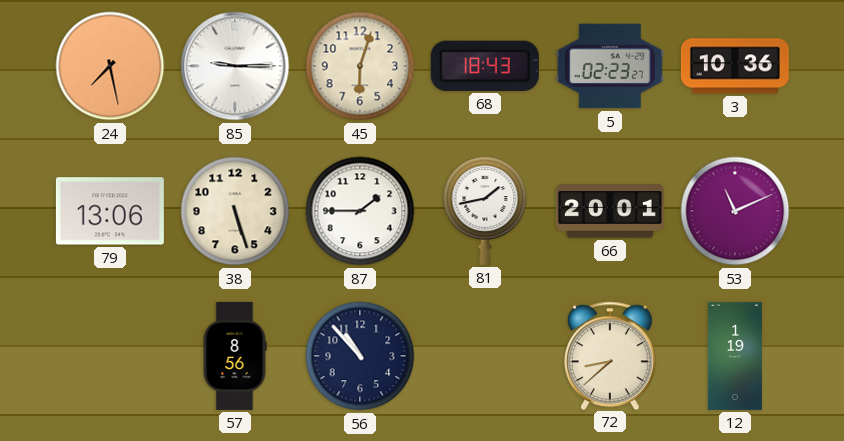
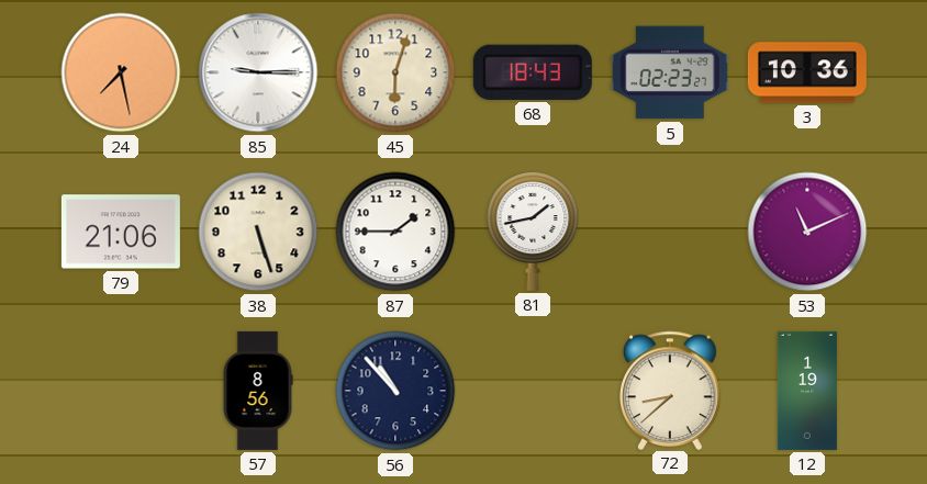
79: 13:06 -> 21:06
66: 20:01 -> none
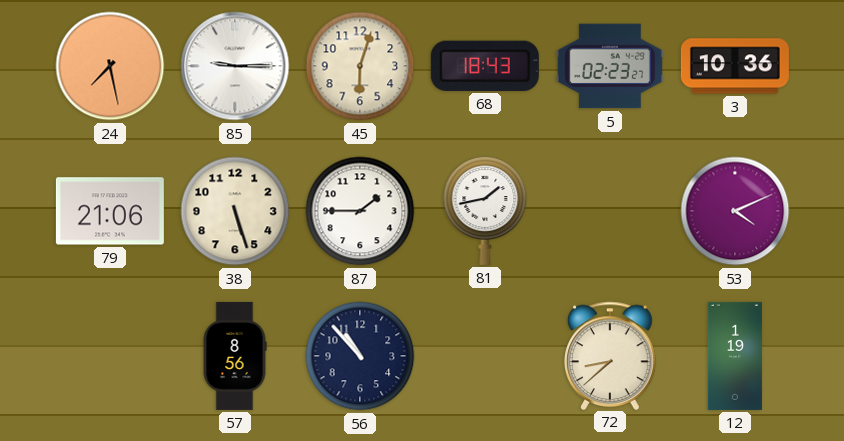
53: 11:11 -> 4:11
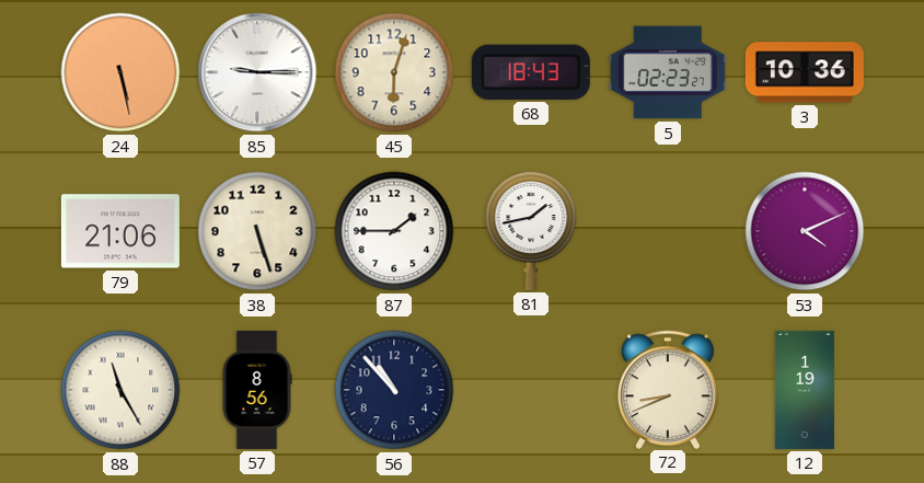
24: 7:28 -> 5:28
88: none -> 11:25
72: 8:38 -> 8:41
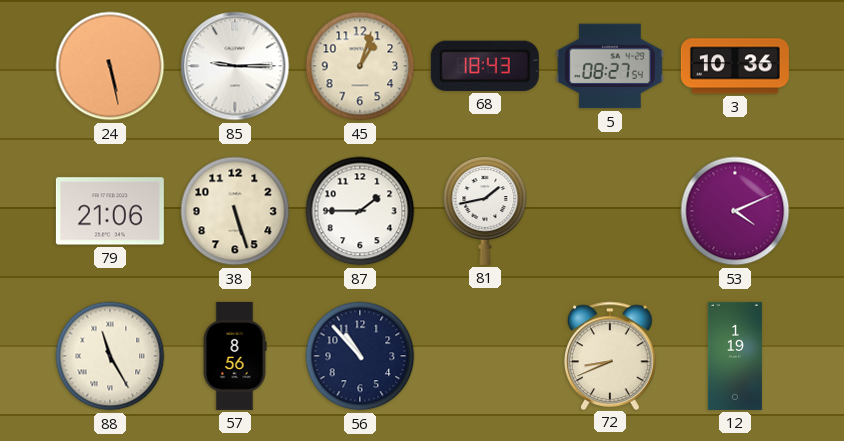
45: 6:03 -> 1:03
5: 02:23 -> 08:27
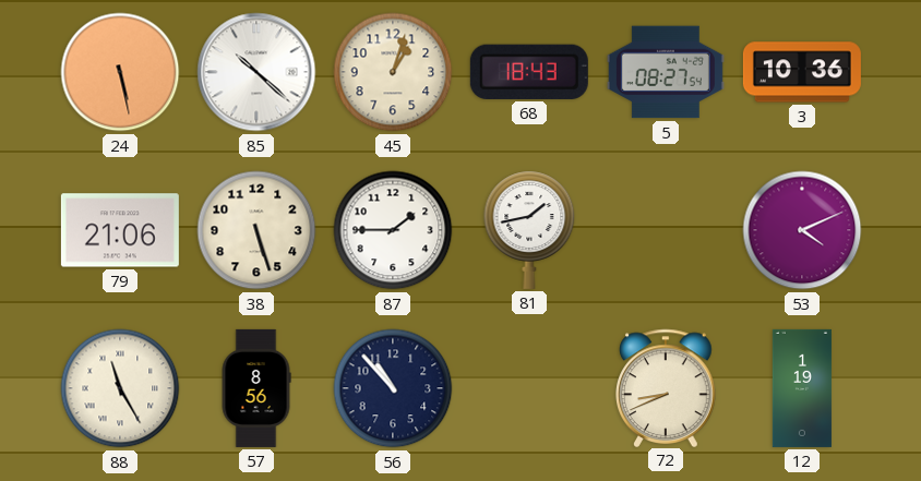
85: 9:15 -> 10:22
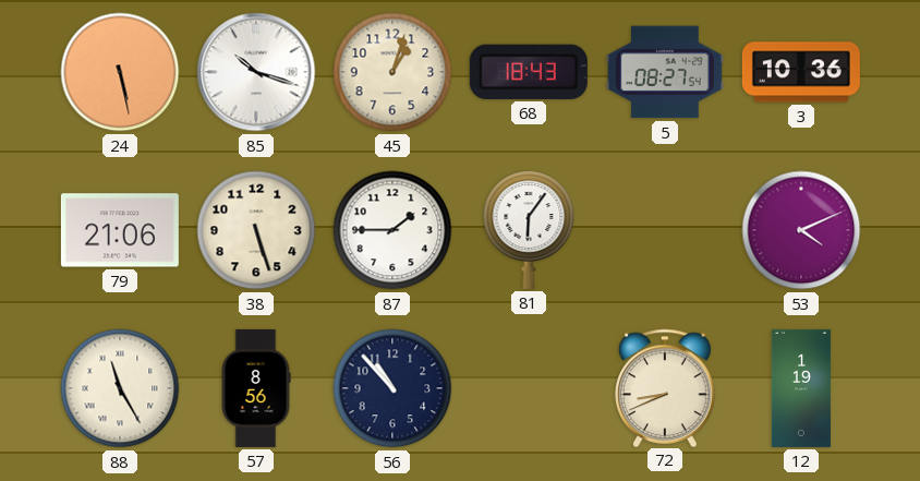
85: 10:22 -> 10:18
81: 1:43 -> 6:06
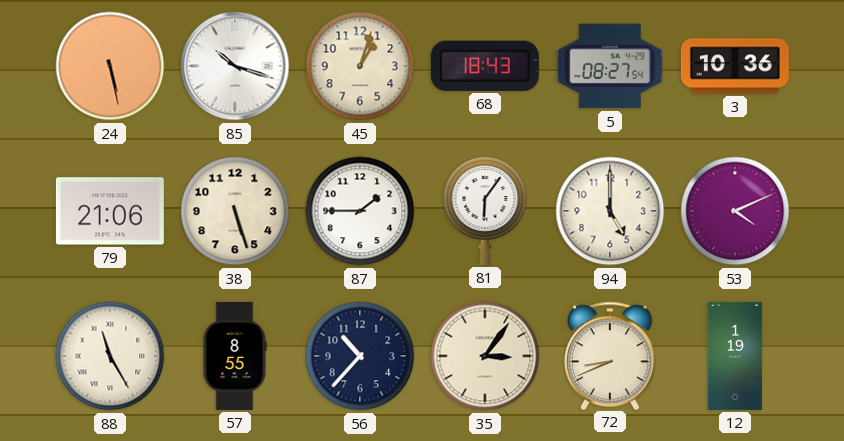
94: none -> 5:00
57: 8:56 -> 8:55
56: 10:53 -> 10:37
35: none -> 3:06
